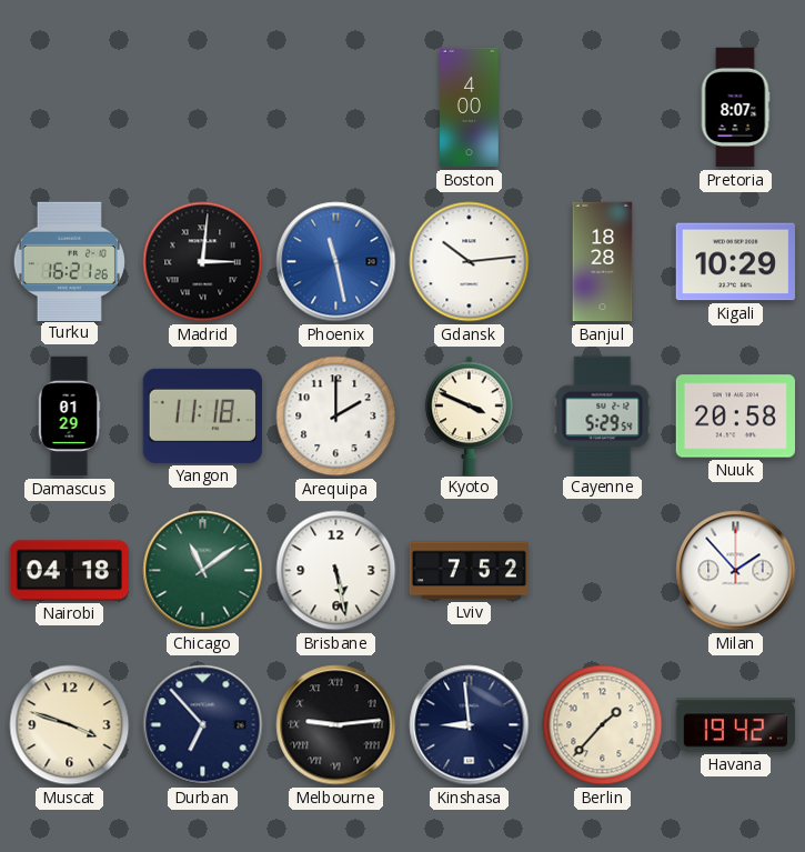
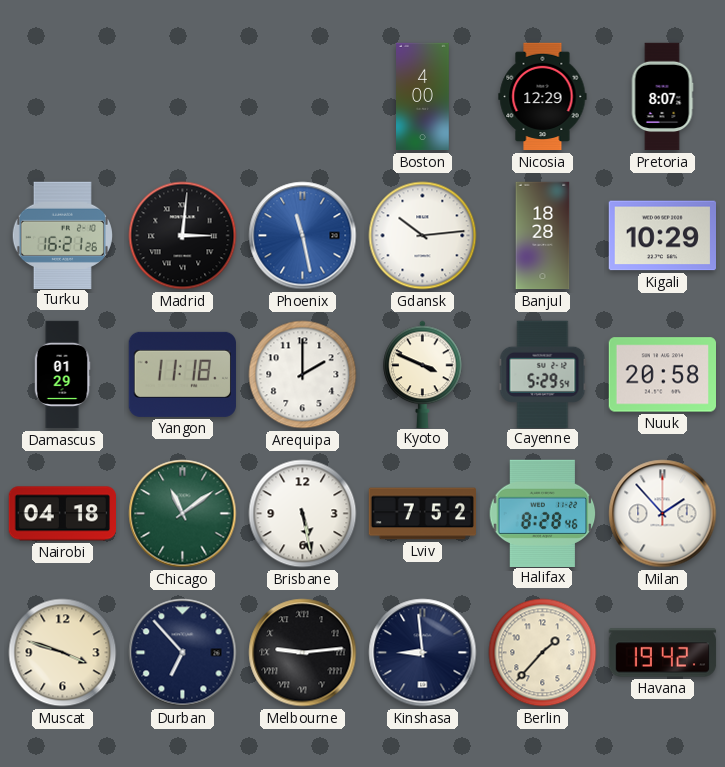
Nicosia: none -> 12:29
Halifax: none -> 8:28
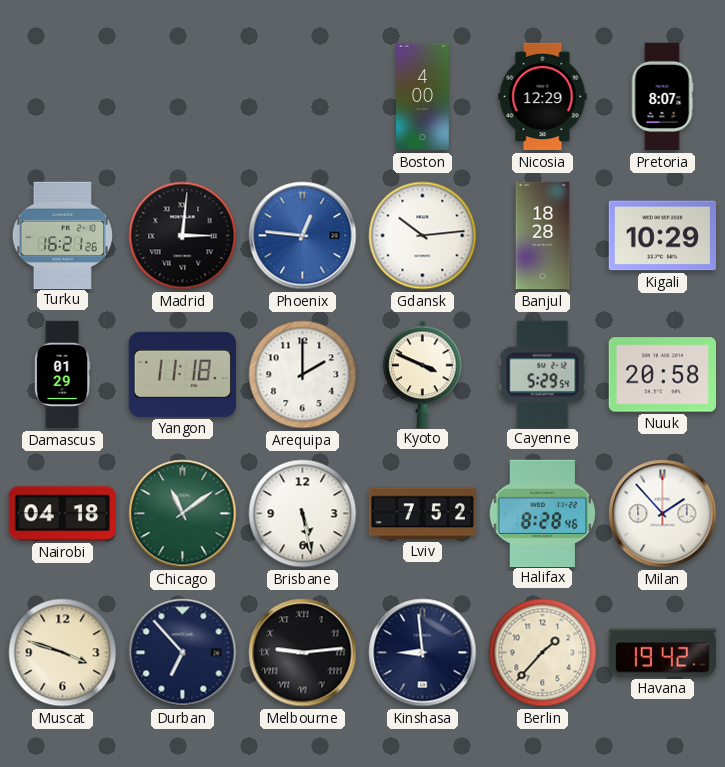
Phoenix: 11:28 -> 12:46
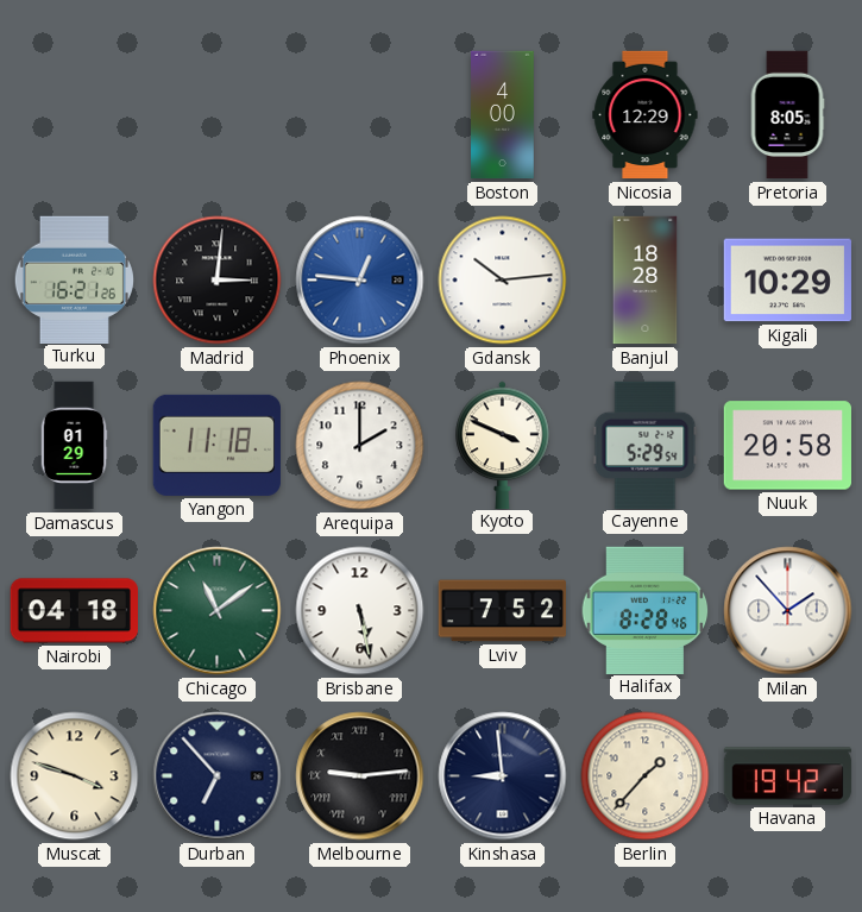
Pretoria: 8:07 -> 8:05
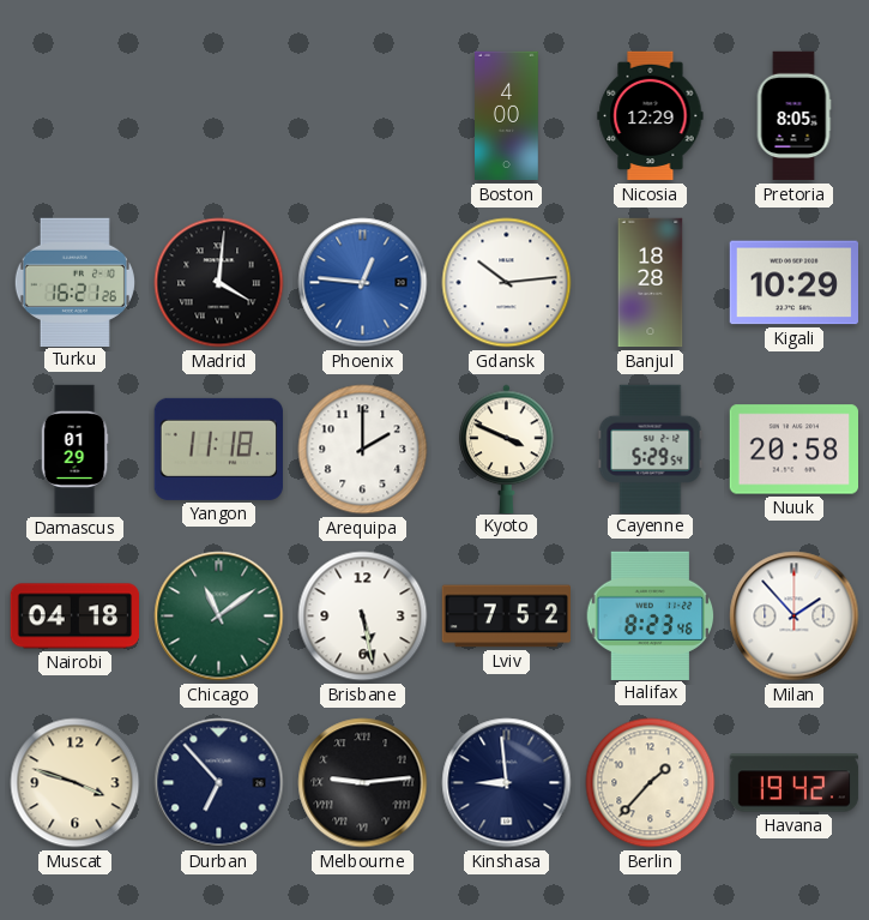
Madrid: 3:01 -> 4:01
Halifax: 8:28 -> 8:23
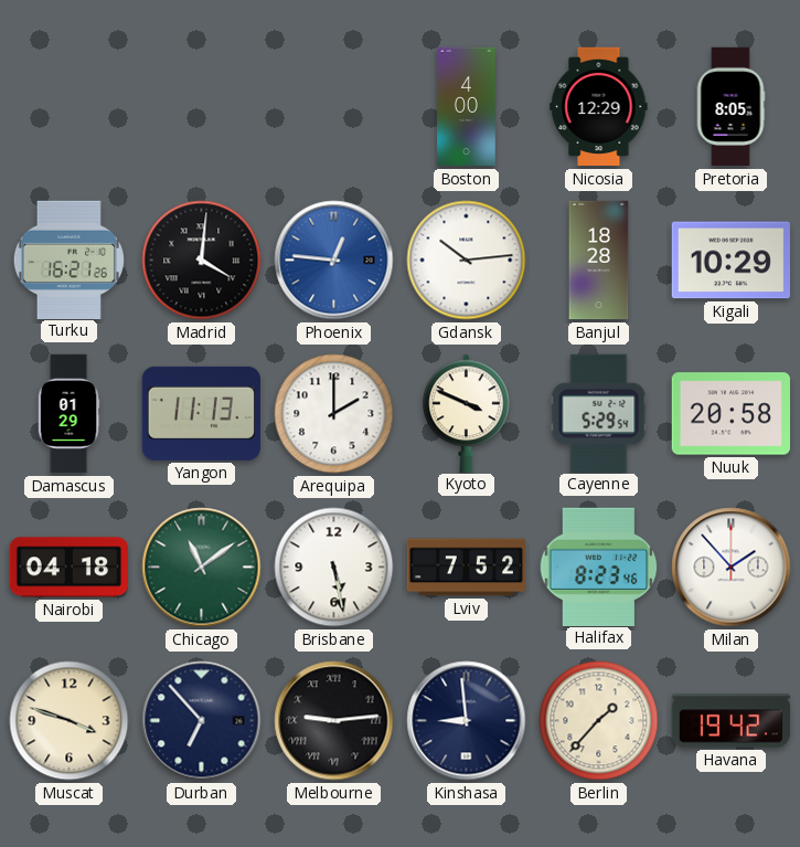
Yangon: 11:18 -> 11:13
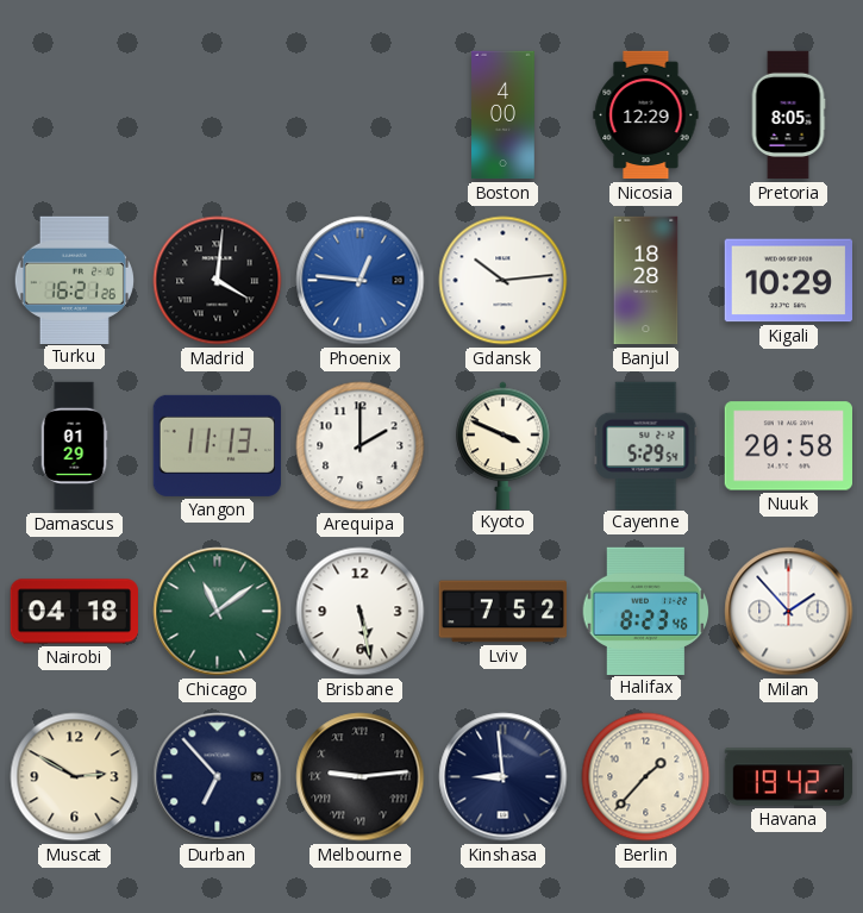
Muscat: 3:48 -> 2:50
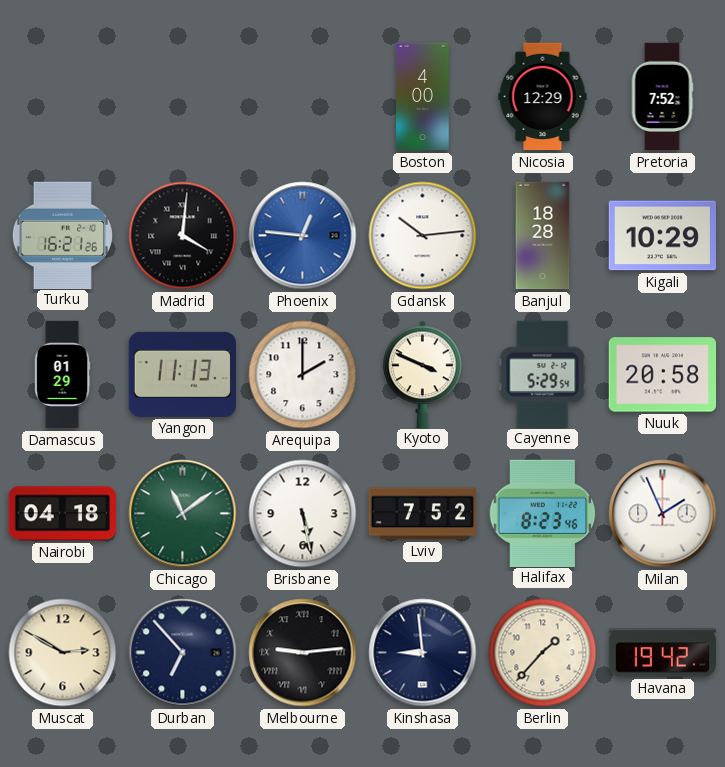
Pretoria: 8:05 -> 7:52
Milan: 1:53 -> 1:56
